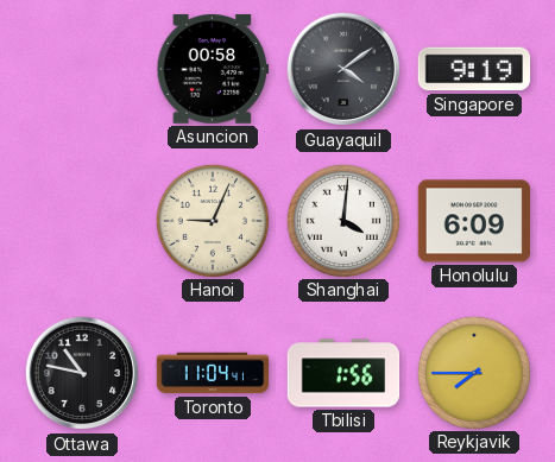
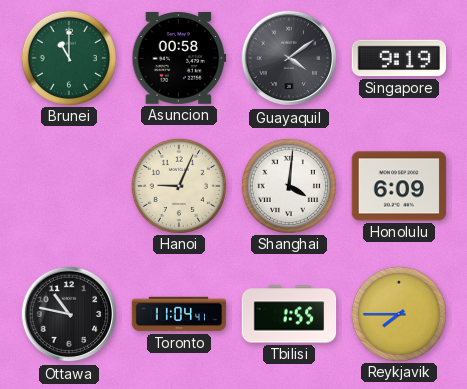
Brunei: none -> 11:00
Tbilisi: 1:56 -> 1:55
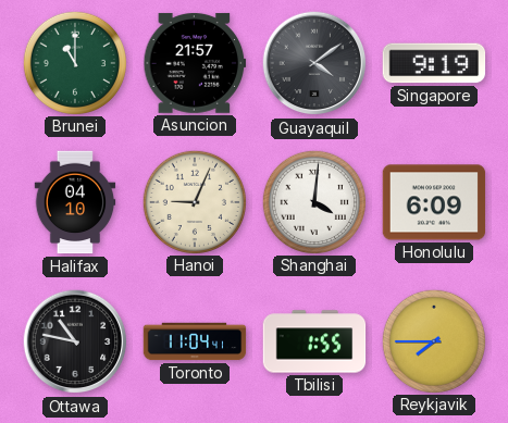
Asuncion: 00:58 -> 21:57
Halifax: none -> 04:10
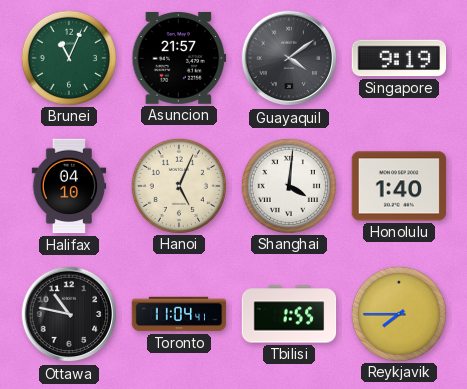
Brunei: 11:00 -> 11:04
Hanoi: 9:04 -> 5:04
Honolulu: 6:09 -> 1:40
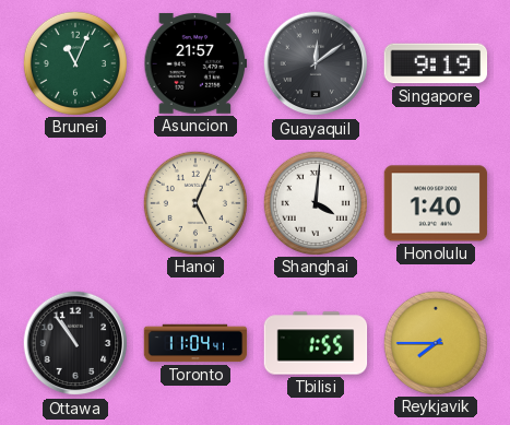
Guayaquil: 4:09 -> 12:09
Halifax: 04:10 -> none
Ottawa: 10:47 -> 10:54
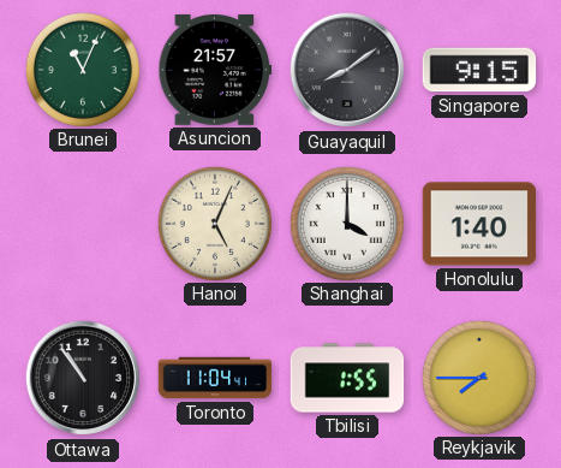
Guayaquil: 12:09 -> 8:09
Singapore: 9:19 -> 9:15
Shanghai: 4:01 -> 4:00
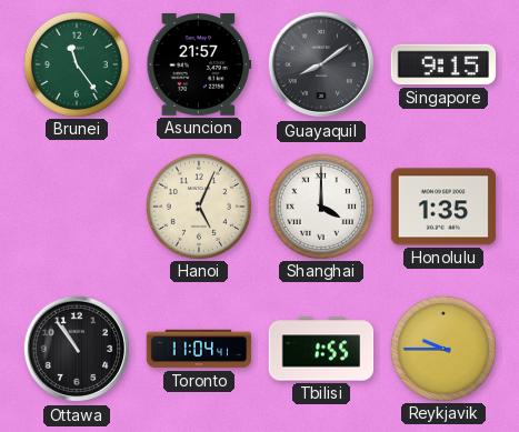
Brunei: 11:04 -> 11:24
Honolulu: 1:40 -> 1:35
Reykjavik: 7:45 -> 9:45
